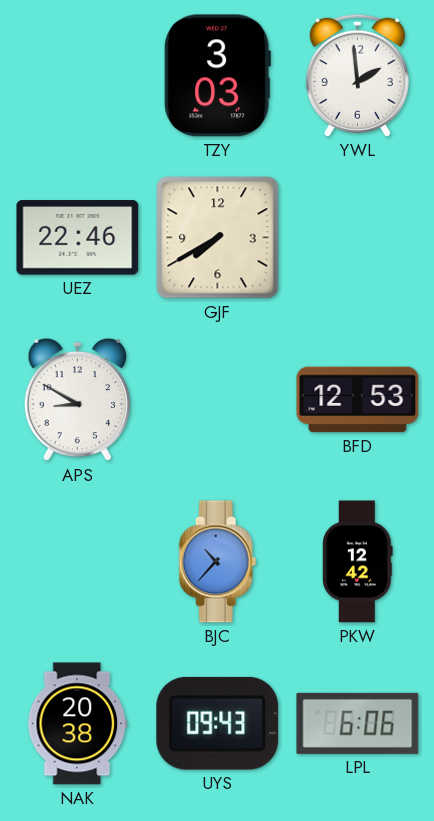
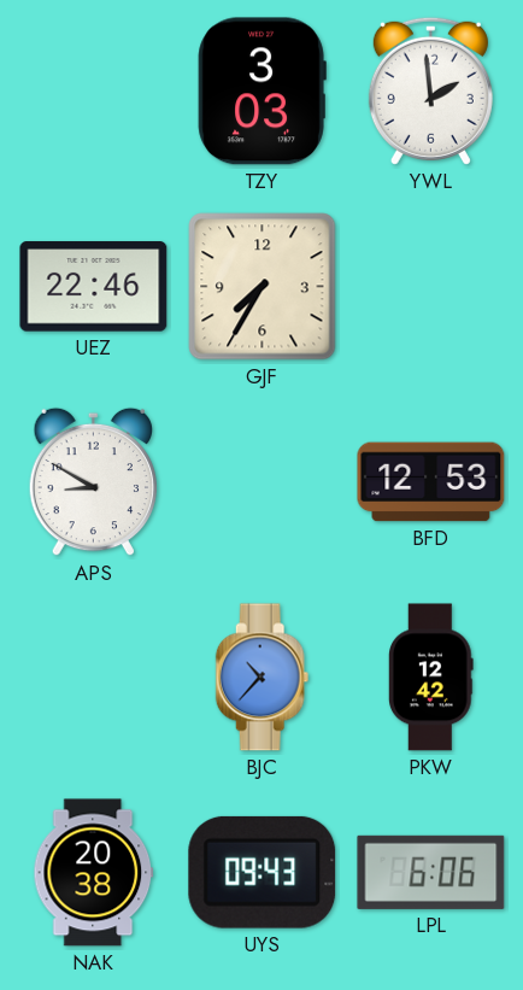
GJF: 7:40 -> 7:35
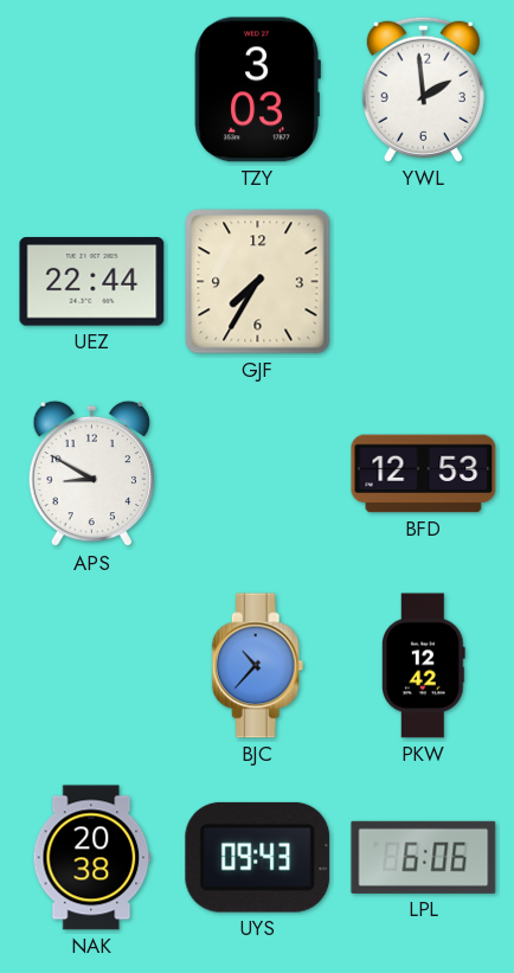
UEZ: 22:46 -> 22:44
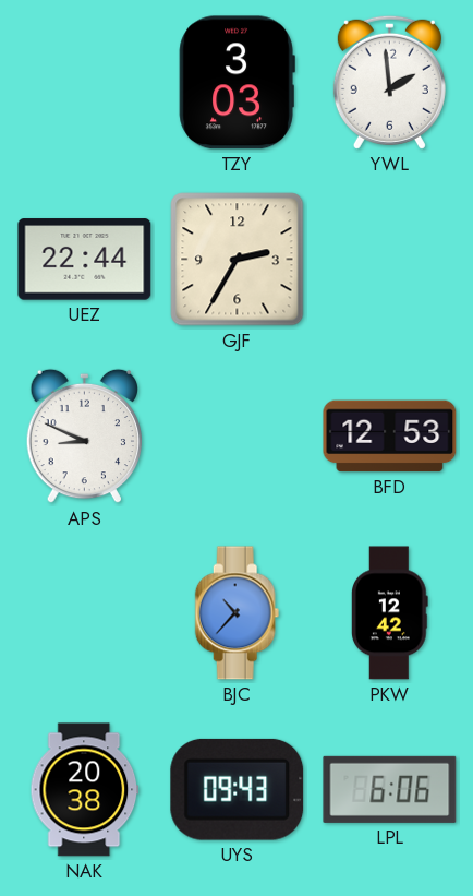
GJF: 7:35 -> 2:35
APS: 8:50 -> 8:49
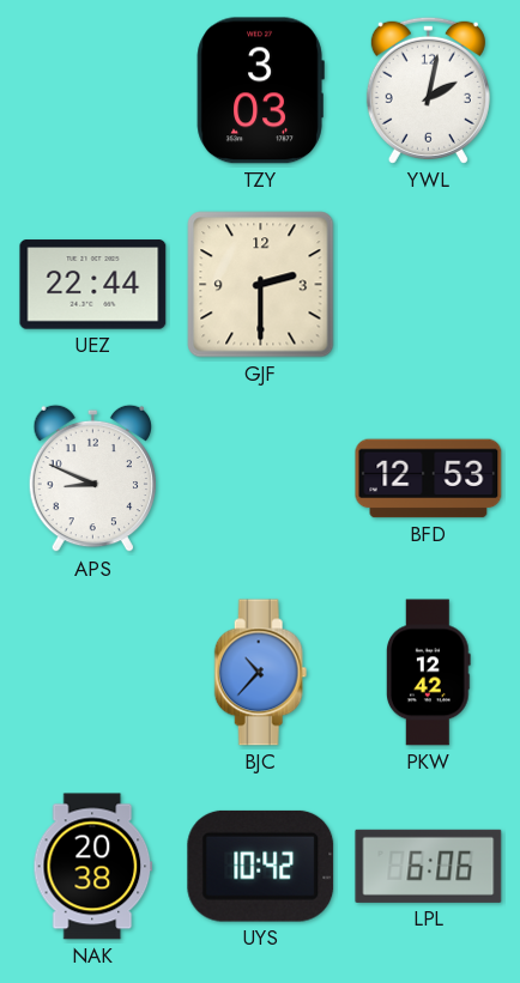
YWL: 1:59 -> 2:02
GJF: 2:35 -> 2:30
UYS: 09:43 -> 10:42
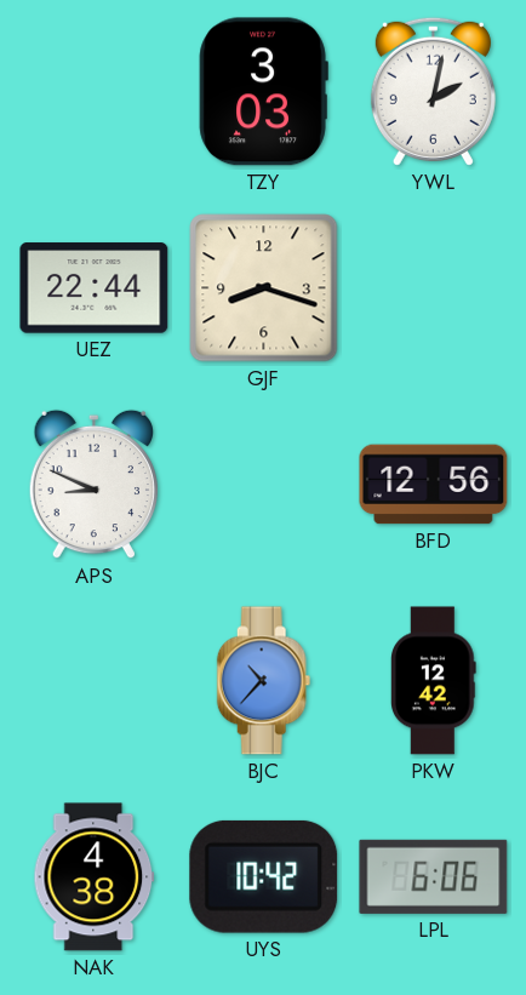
GJF: 2:30 -> 8:18
BFD: 12:53 -> 12:56
NAK: 20:38 -> 4:38
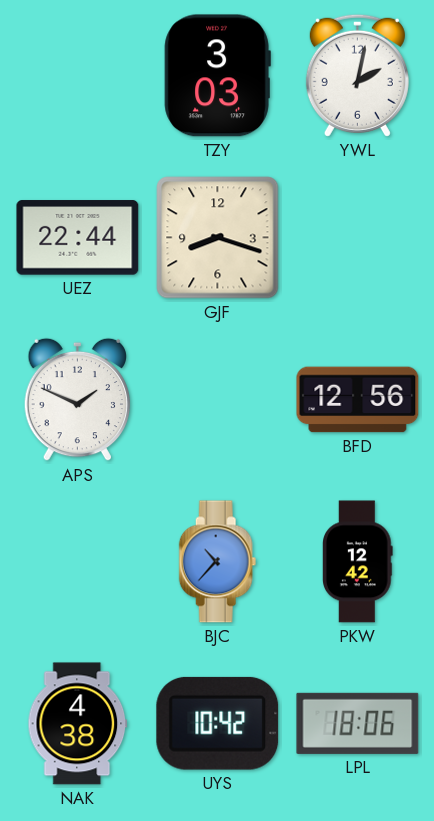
APS: 8:49 -> 1:49
LPL: 6:06 -> 18:06
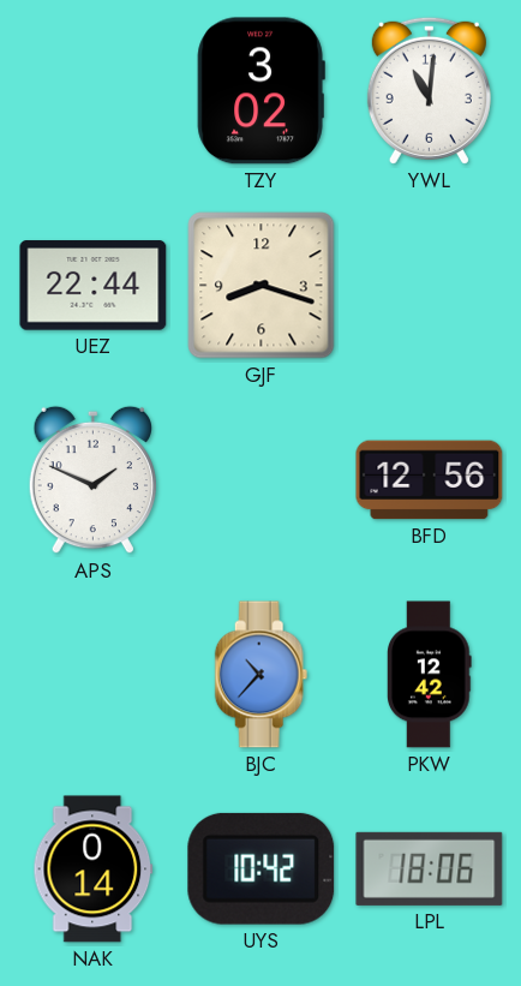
TZY: 3:03 -> 3:02
YWL: 2:02 -> 11:01
NAK: 4:38 -> 0:14
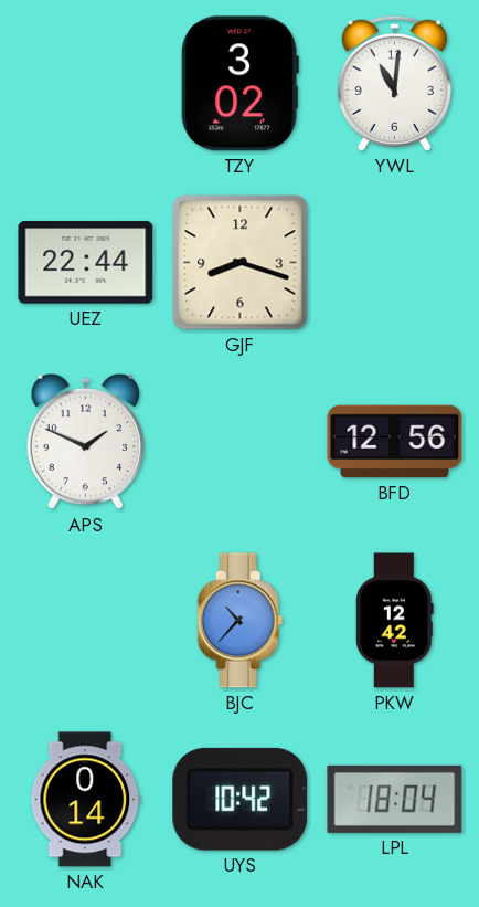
LPL: 18:06 -> 18:04
